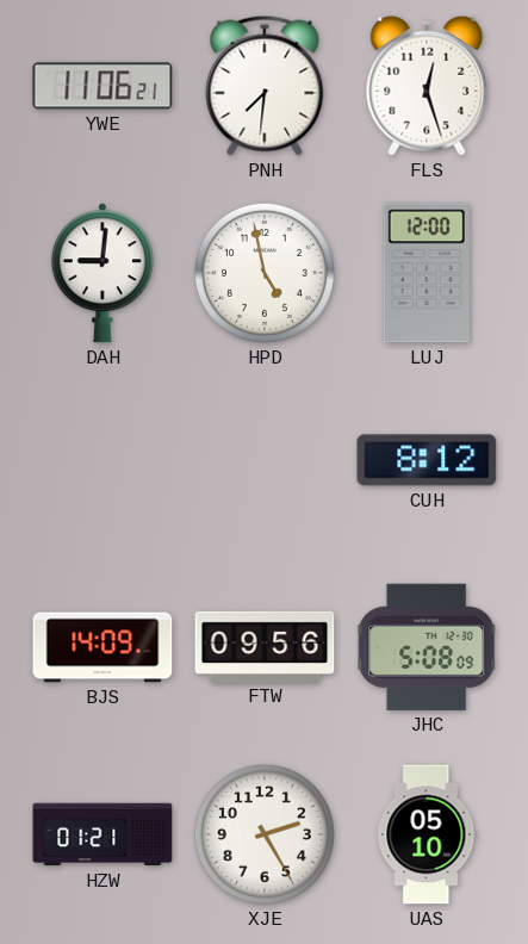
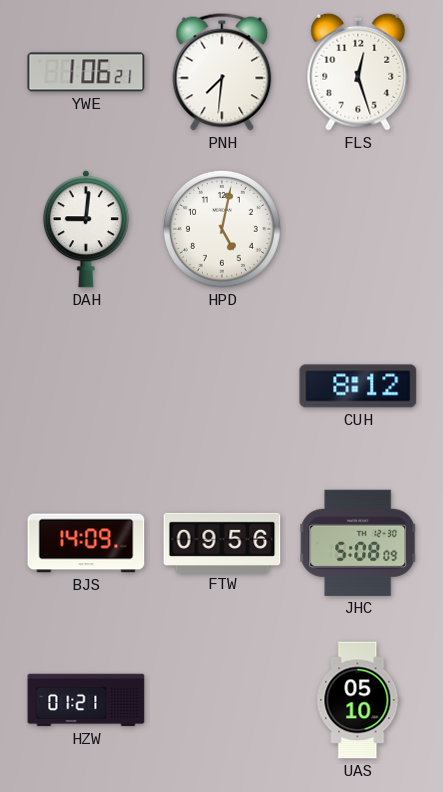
YWE: 11:06 -> 1:06
HPD: 4:58 -> 5:02
LUJ: 12:00 -> none
XJE: 2:25 -> none
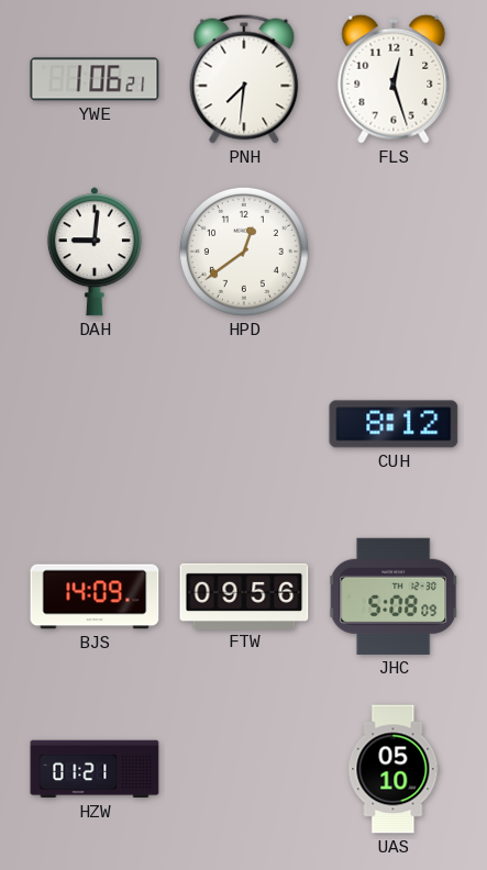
HPD: 5:02 -> 12:39
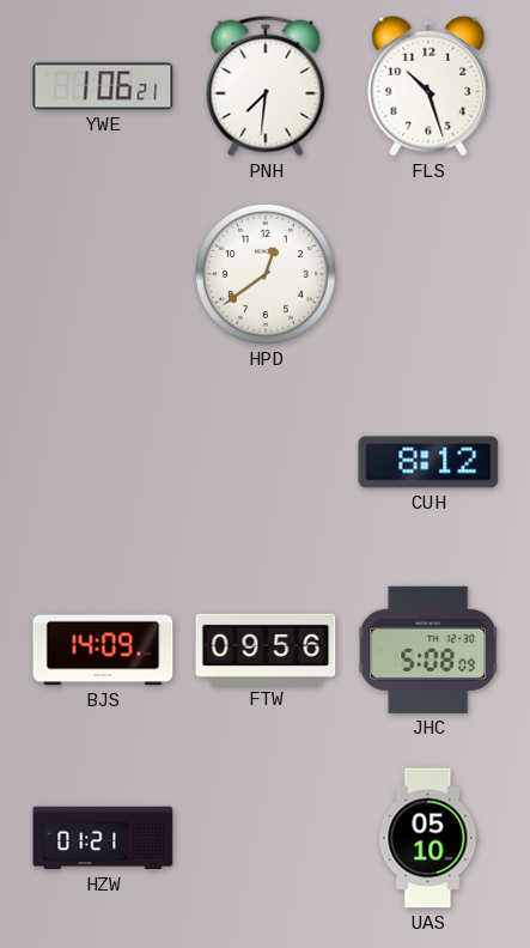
FLS: 12:27 -> 10:27
DAH: 9:01 -> none
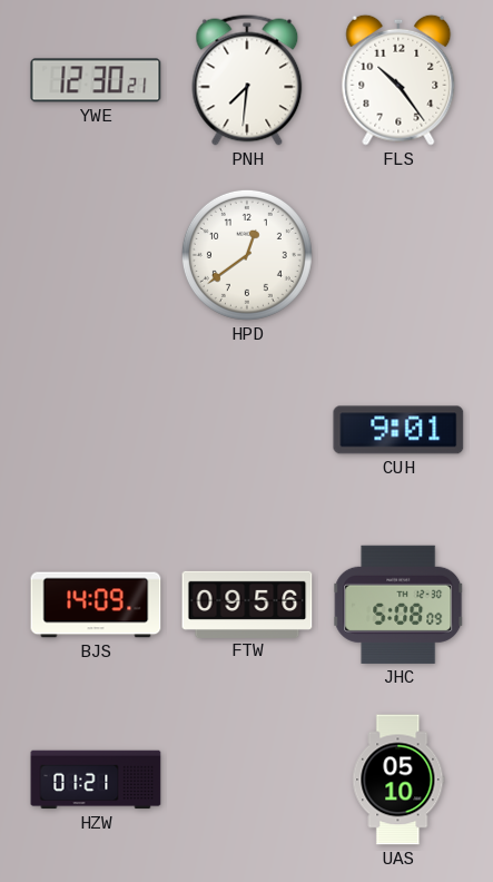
YWE: 1:06 -> 12:30
FLS: 10:27 -> 10:24
CUH: 8:12 -> 9:01
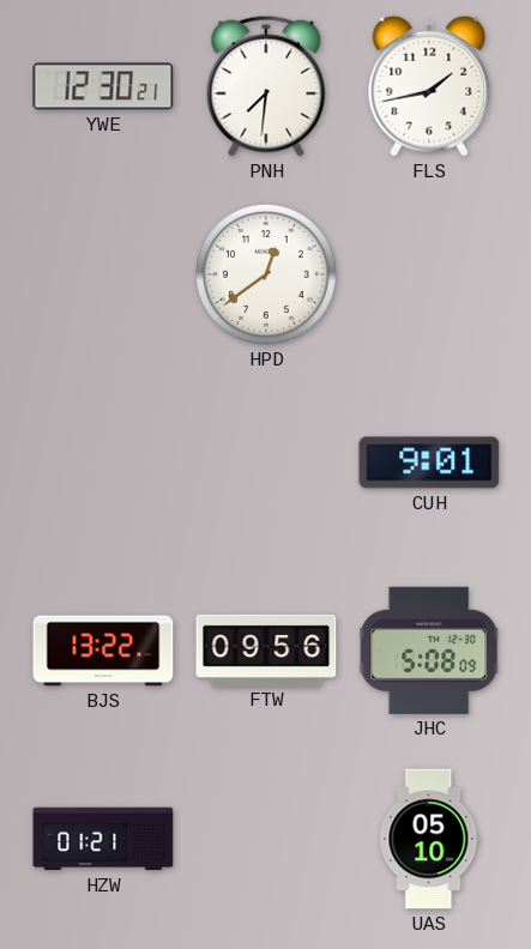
FLS: 10:24 -> 1:43
BJS: 14:09 -> 13:22
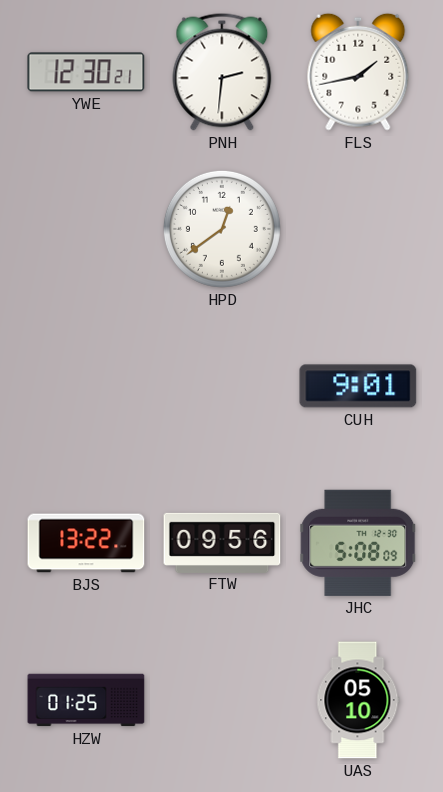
PNH: 7:31 -> 2:31
HZW: 01:21 -> 01:25
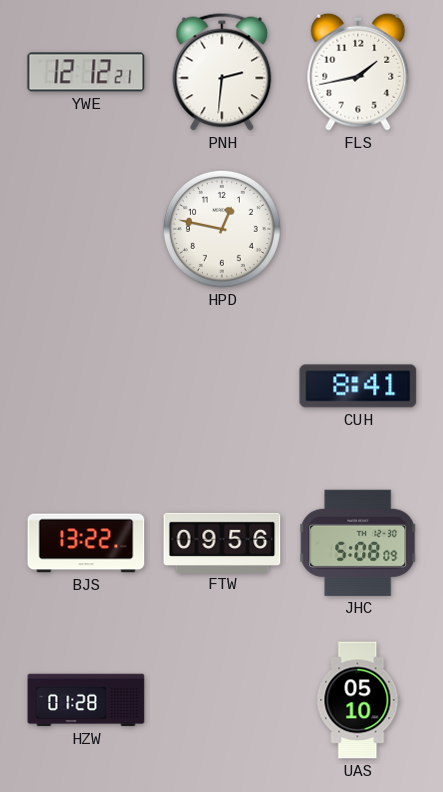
YWE: 12:30 -> 12:12
HPD: 12:39 -> 12:47
CUH: 9:01 -> 8:41
HZW: 01:25 -> 01:28
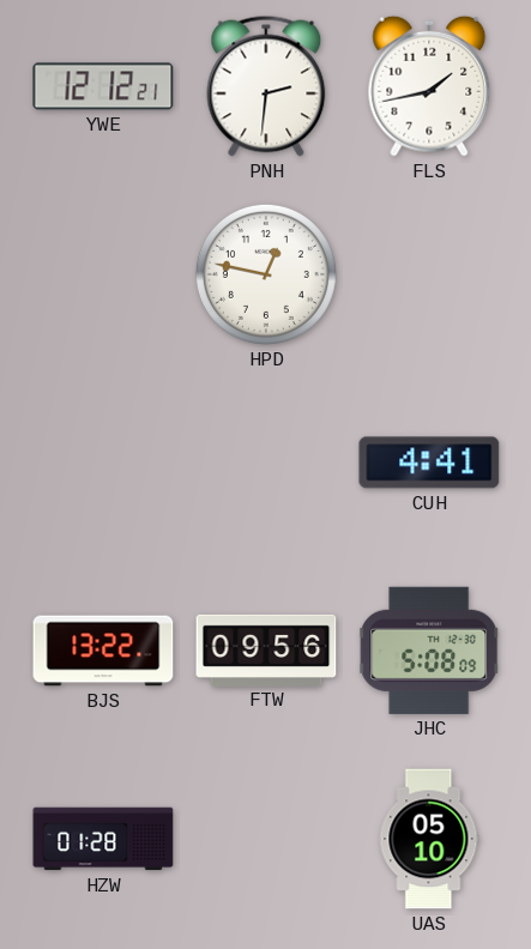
CUH: 8:41 -> 4:41
